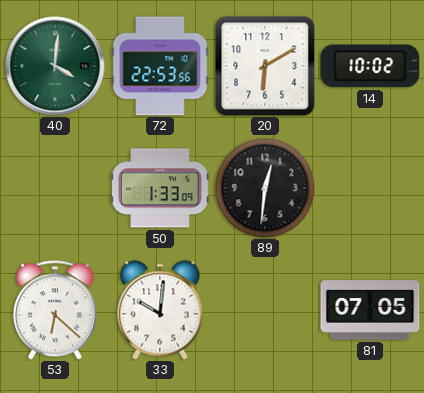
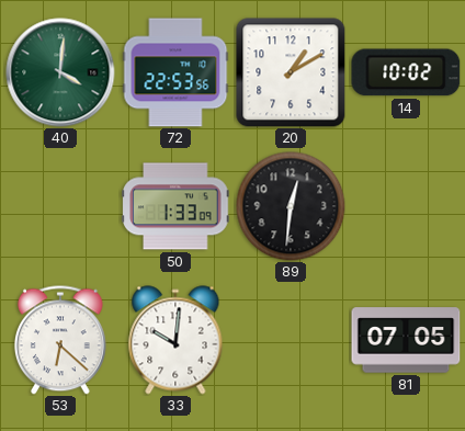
20: 6:10 -> 1:10
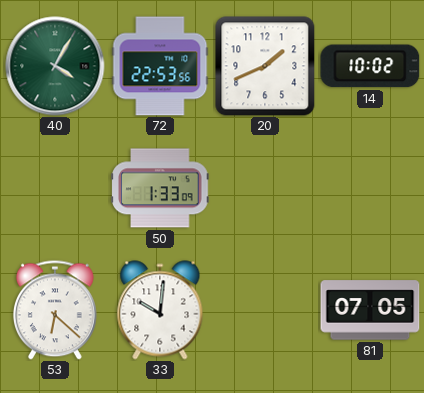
40: 4:01 -> 4:05
20: 1:10 -> 1:41
89: 12:31 -> none
